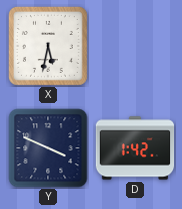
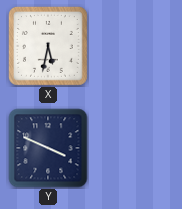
D: 1:42 -> none
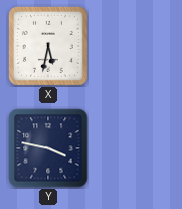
Y: 3:49 -> 3:47
